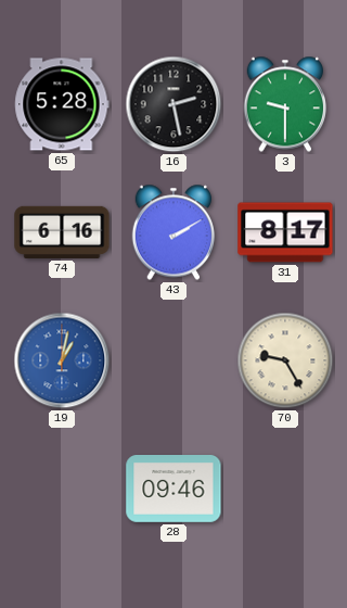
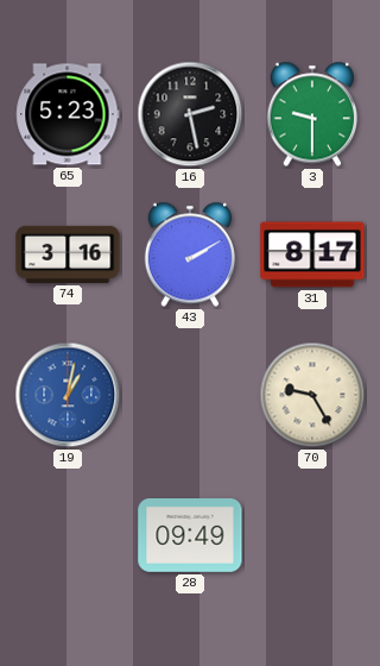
65: 5:28 -> 5:23
74: 6:16 -> 3:16
28: 09:46 -> 09:49
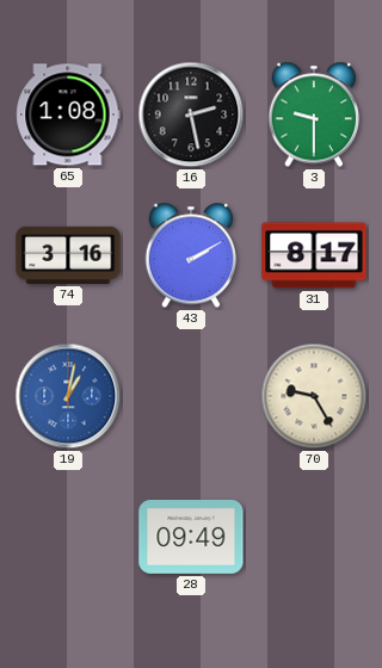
65: 5:23 -> 1:08
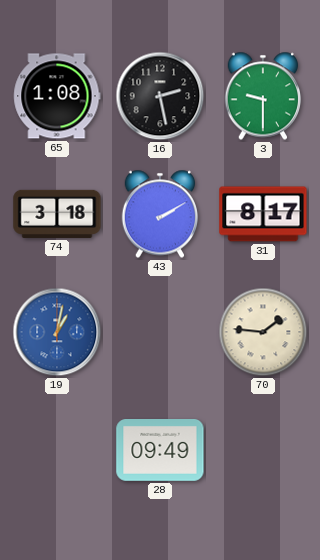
74: 3:16 -> 3:18
70: 9:25 -> 1:46
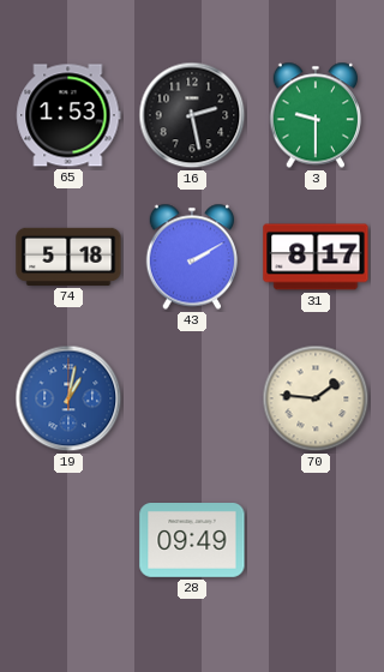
65: 1:08 -> 1:53
74: 3:18 -> 5:18
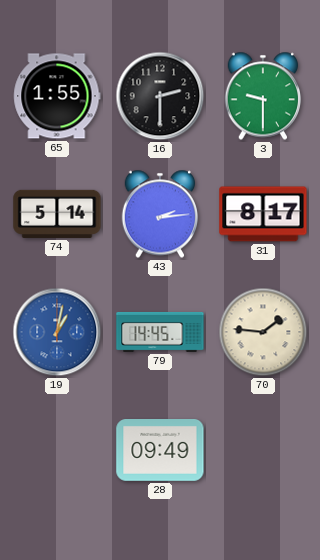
65: 1:53 -> 1:55
16: 2:28 -> 2:30
74: 5:18 -> 5:14
43: 2:10 -> 2:14
79: none -> 14:45
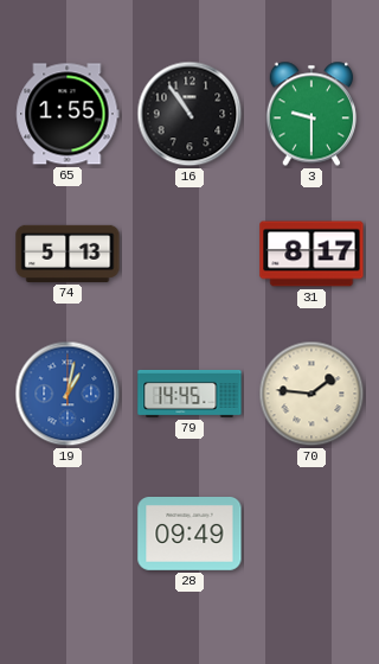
16: 2:30 -> 10:54
74: 5:14 -> 5:13
43: 2:14 -> none
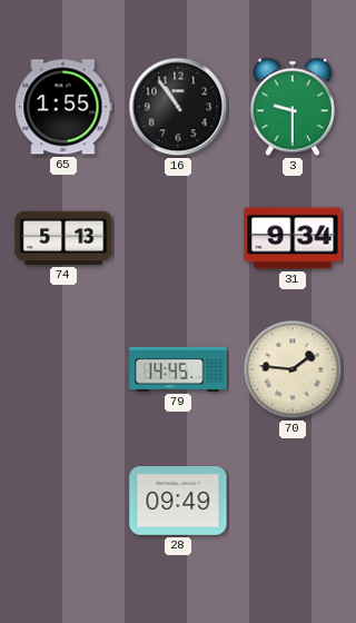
31: 8:17 -> 9:34
19: 1:02 -> none
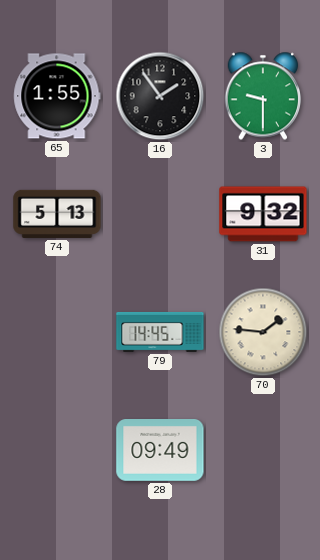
16: 10:54 -> 1:54
31: 9:34 -> 9:32
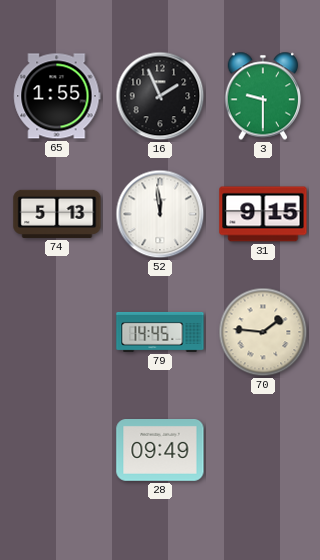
16: 1:54 -> 1:56
52: none -> 11:59
31: 9:32 -> 9:15
